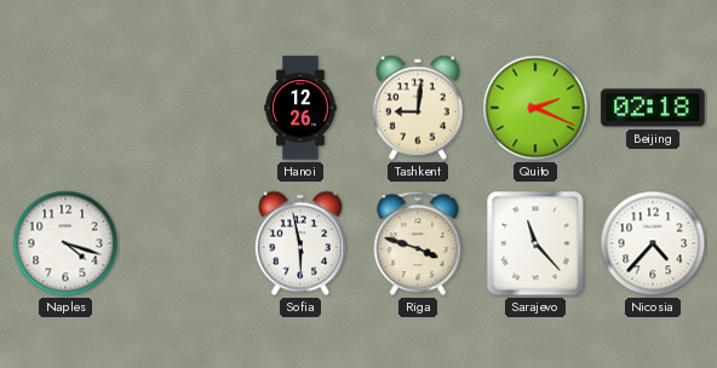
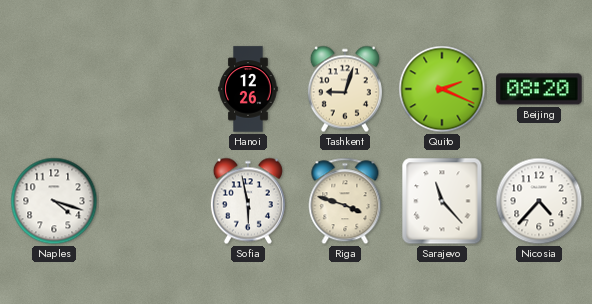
Tashkent: 9:01 -> 9:03
Beijing: 02:18 -> 08:20
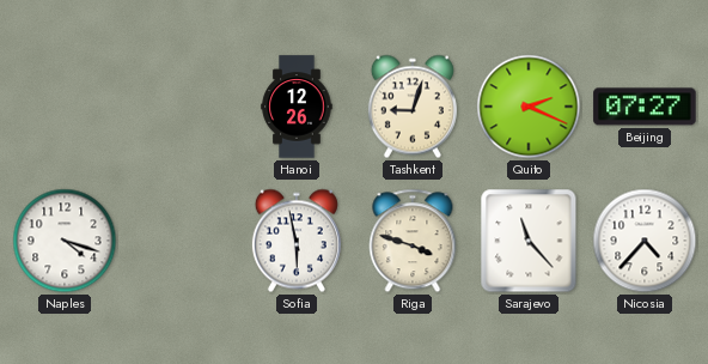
Beijing: 08:20 -> 07:27
